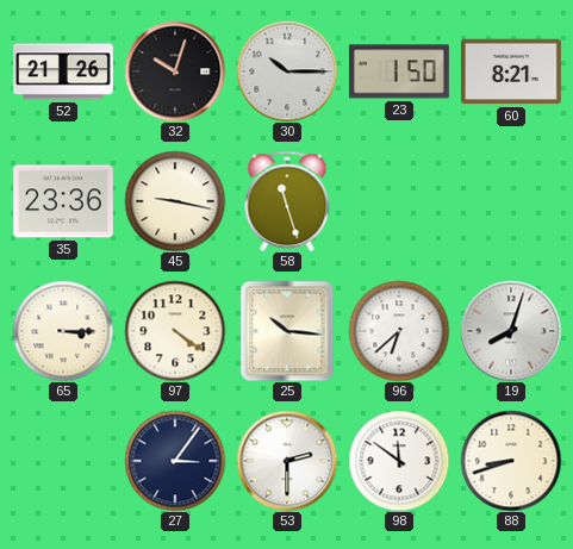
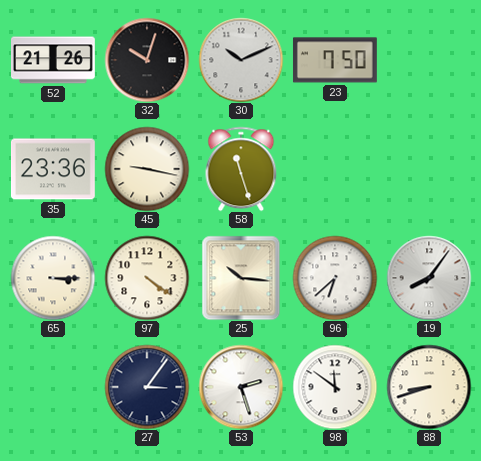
30: 10:15 -> 10:11
23: 1:50 -> 7:50
60: 8:21 -> none
19: 8:03 -> 8:06
53: 2:30 -> 2:27
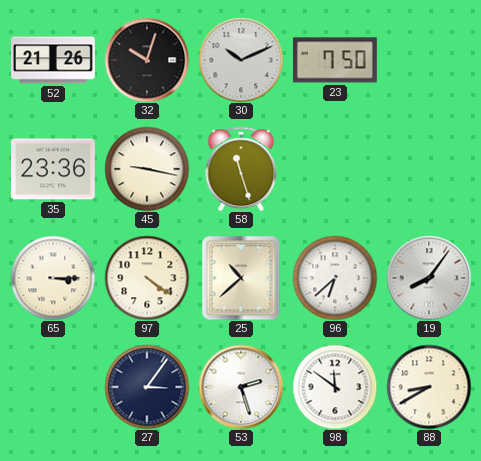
25: 10:16 -> 10:38
88: 8:42 -> 8:40
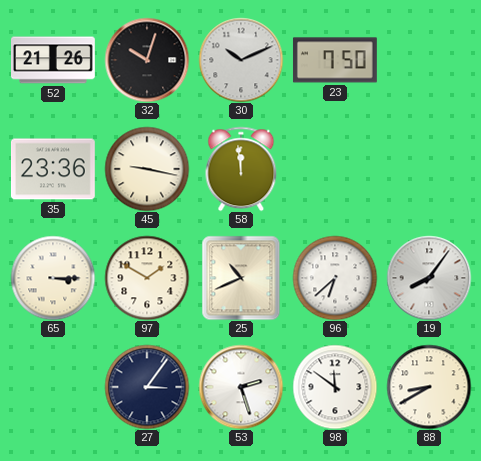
58: 11:27 -> 11:59
97: 4:21 -> 1:50
25: 10:38 -> 10:41
